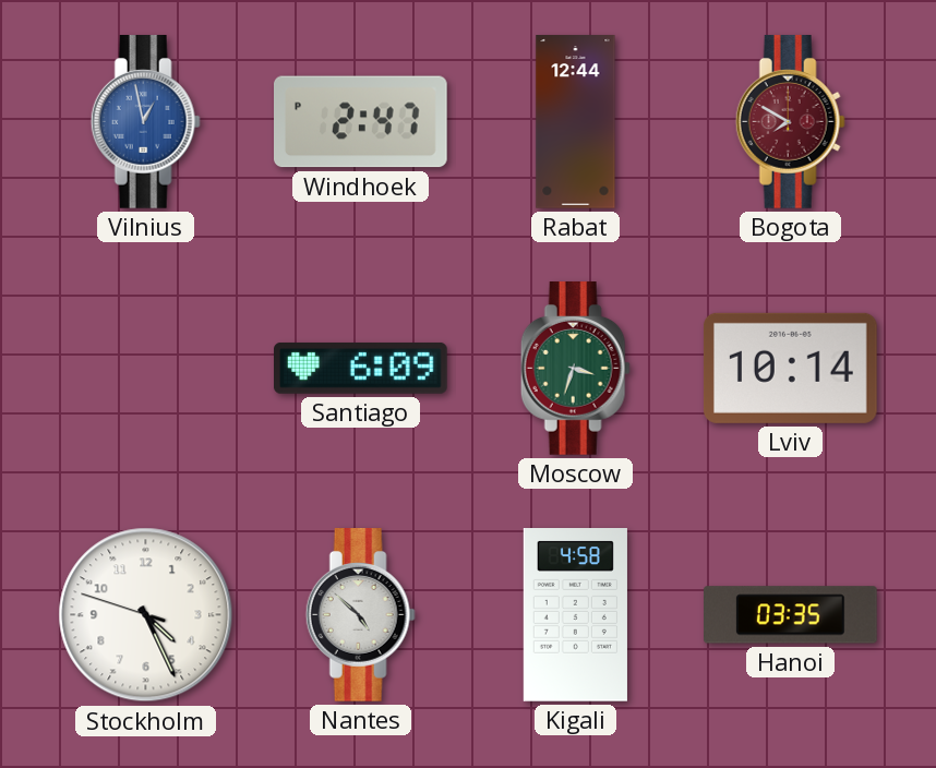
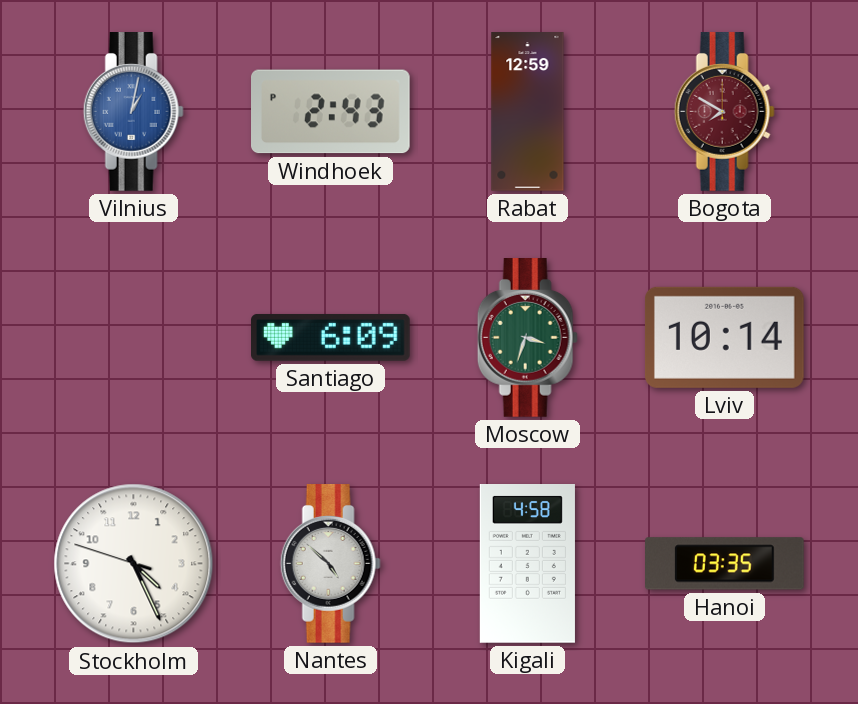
Vilnius: 12:58 -> 1:02
Windhoek: 2:47 -> 2:43
Rabat: 12:44 -> 12:59
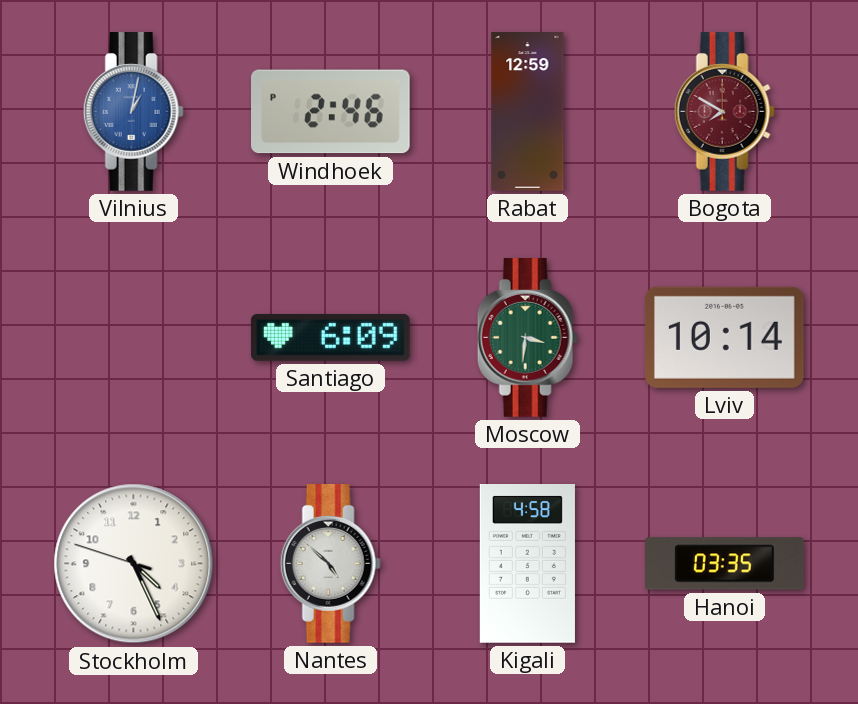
Windhoek: 2:43 -> 2:46
Moscow: 3:33 -> 3:31
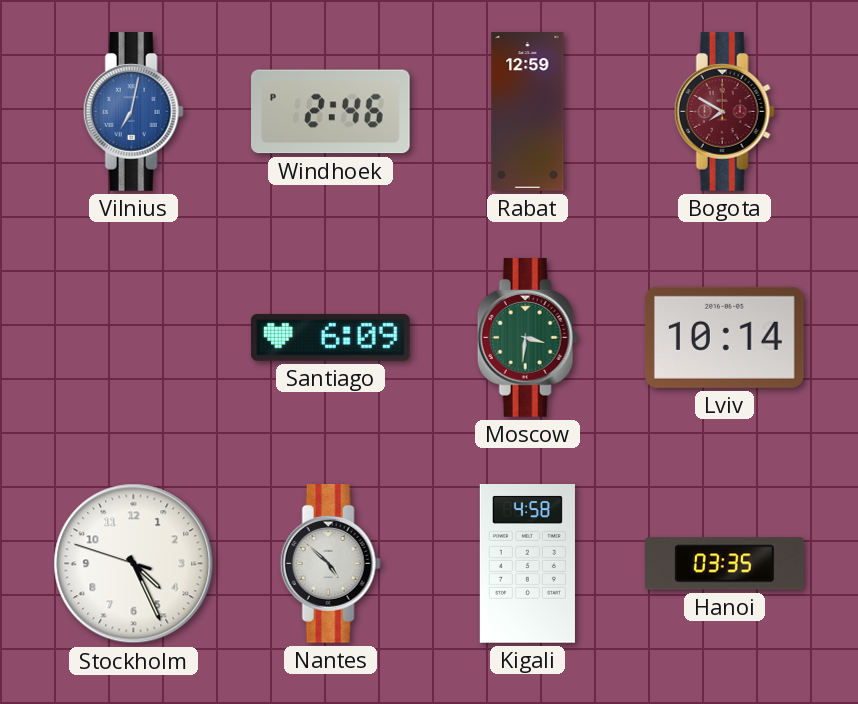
Vilnius: 1:02 -> 7:02
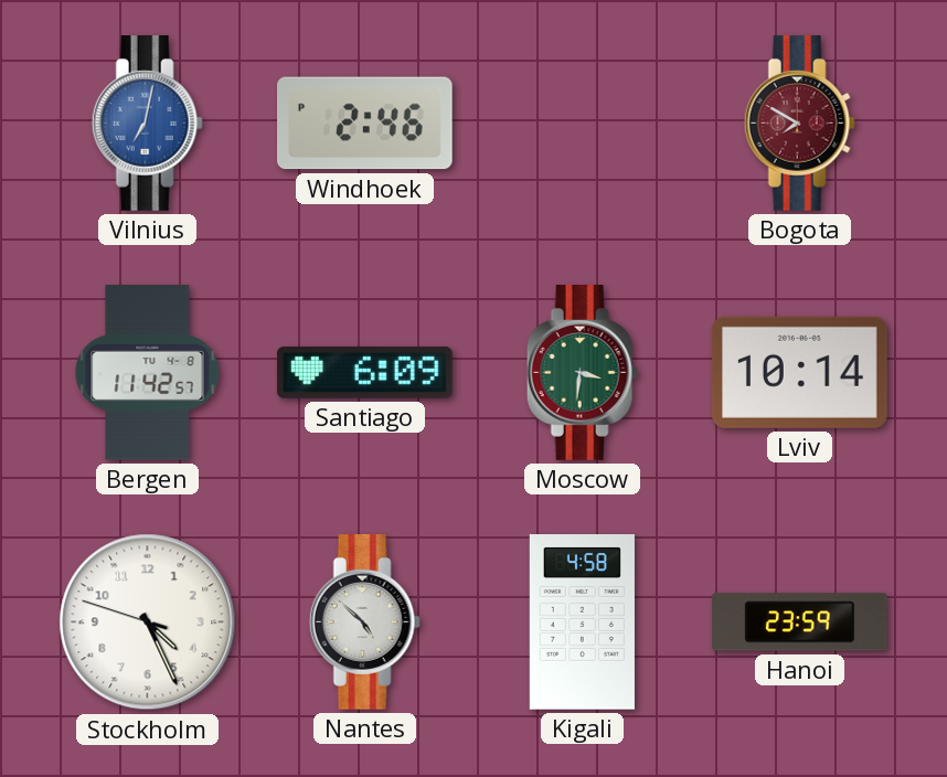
Rabat: 12:59 -> none
Bergen: none -> 11:42
Hanoi: 03:35 -> 23:59
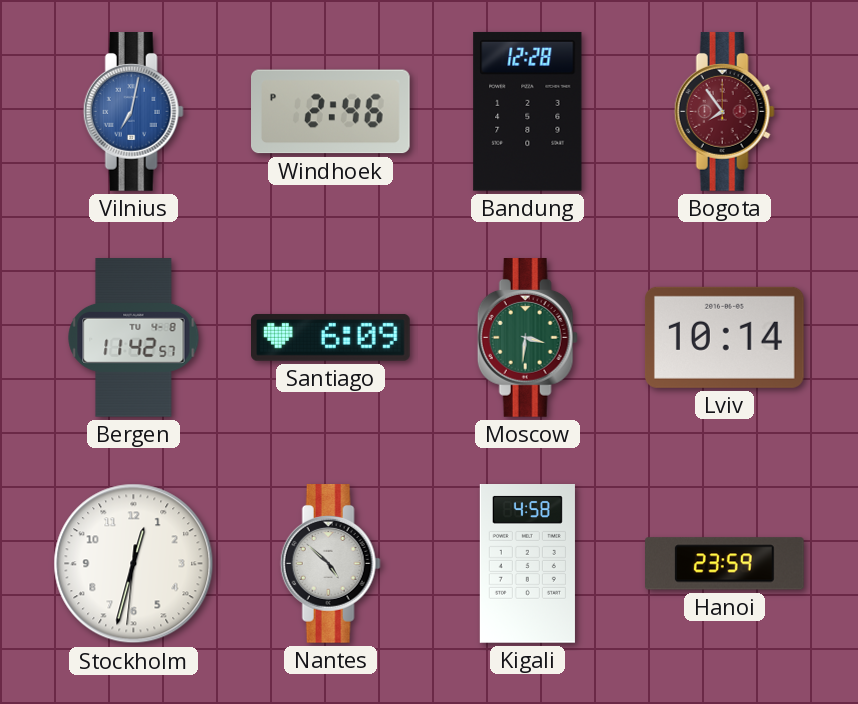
Bandung: none -> 12:28
Bogota: 7:50 -> 7:54
Stockholm: 4:25 -> 12:32
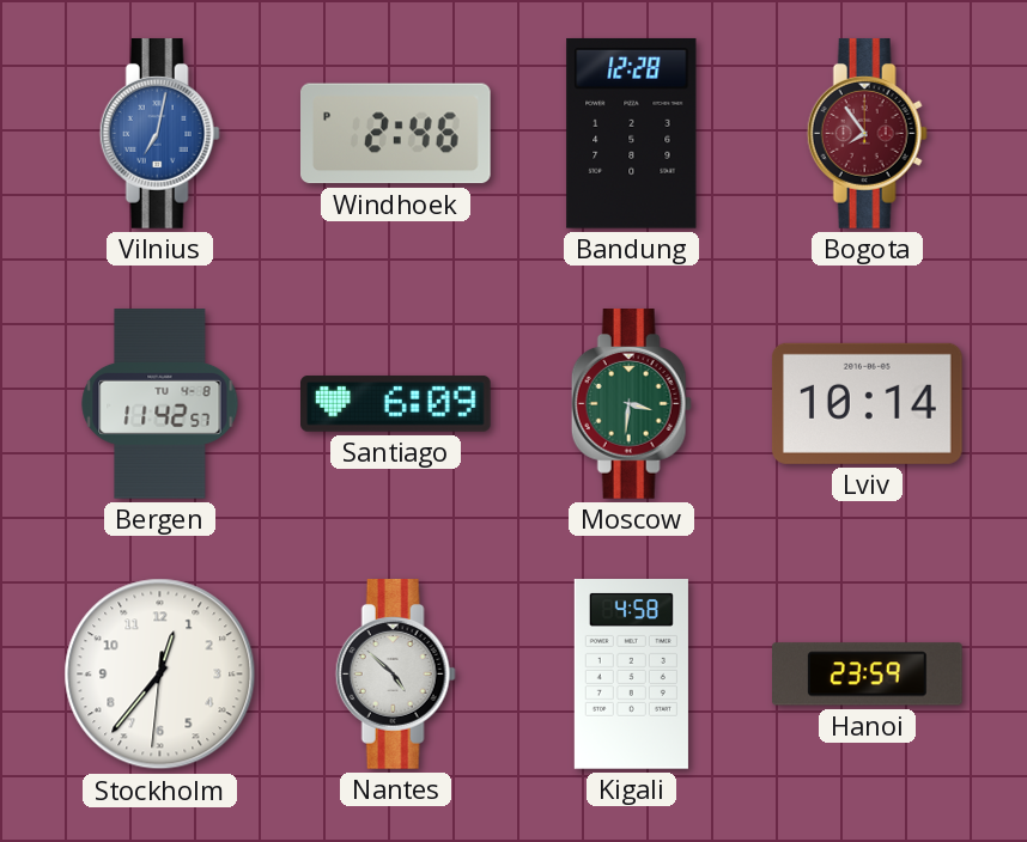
Stockholm: 12:32 -> 12:36
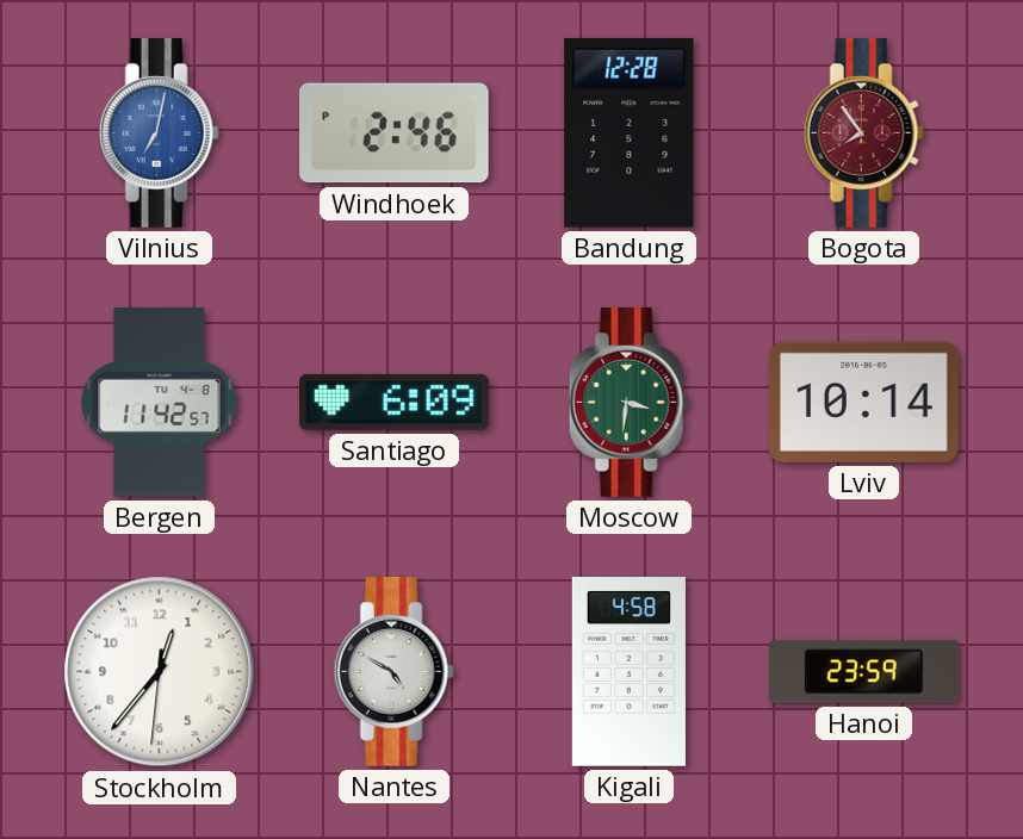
Nantes: 4:52 -> 4:50
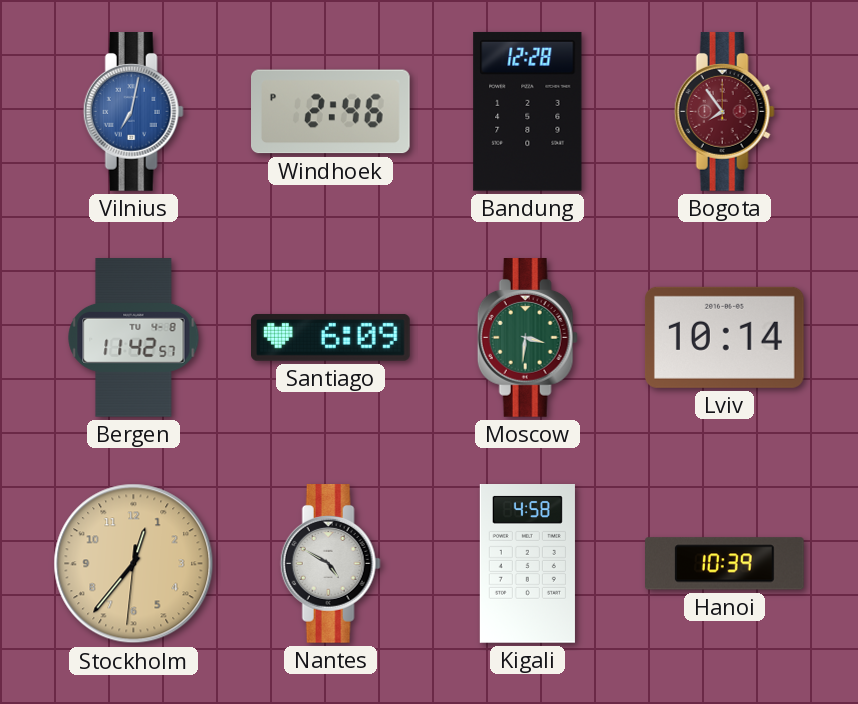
Stockholm dial: white -> champagne
Hanoi: 23:59 -> 10:39
